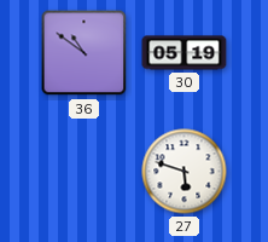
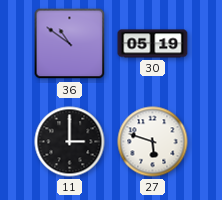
11: none -> 3:00
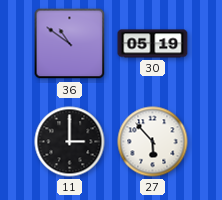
27: 5:48 -> 5:53
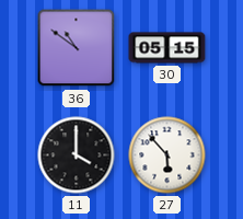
30: 05:19 -> 05:15
11: 3:00 -> 4:00
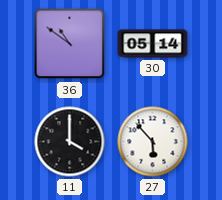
30: 05:15 -> 05:14
